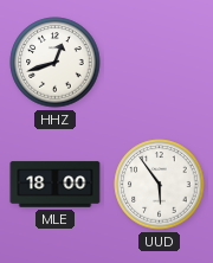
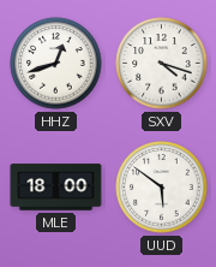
SXV: none -> 4:18
UUD: 5:54 -> 5:51
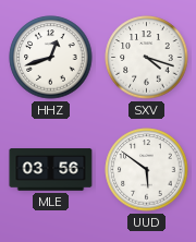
MLE: 18:00 -> 03:56
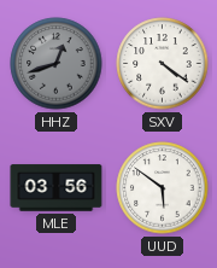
HHZ dial: white -> grey
SXV: 4:18 -> 4:21
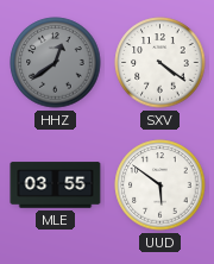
HHZ: 12:42 -> 12:39
MLE: 03:56 -> 03:55
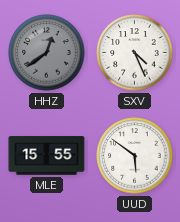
SXV: 4:21 -> 4:26
MLE: 03:55 -> 15:55
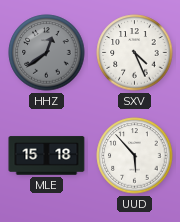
MLE: 15:55 -> 15:18
UUD: 5:51 -> 5:53
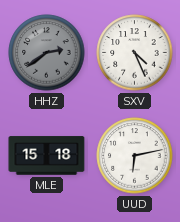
HHZ: 12:39 -> 2:39
UUD: 5:53 -> 6:13
